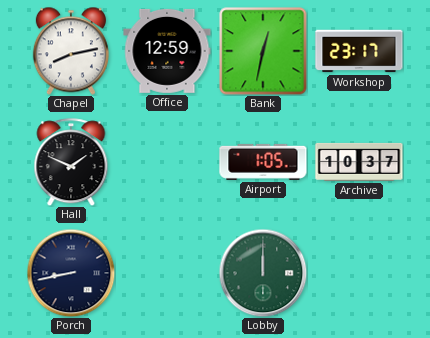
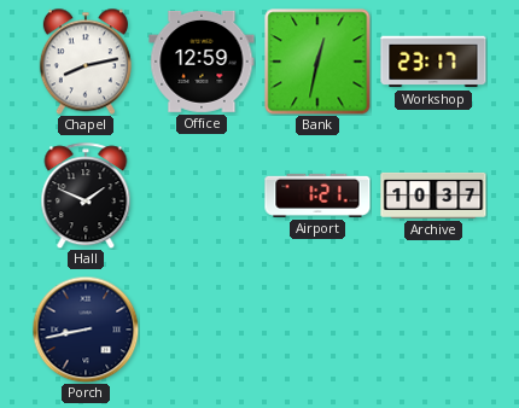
Airport: 1:05 -> 1:21
Lobby: 12:00 -> none
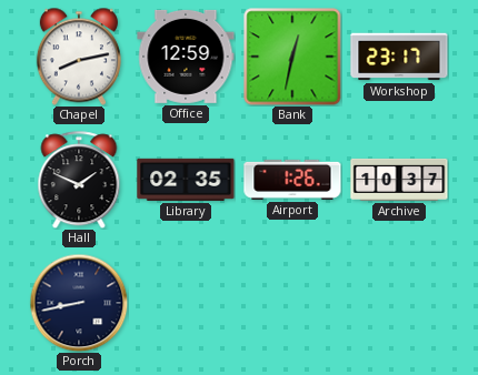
Library: none -> 02:35
Airport: 1:21 -> 1:26
